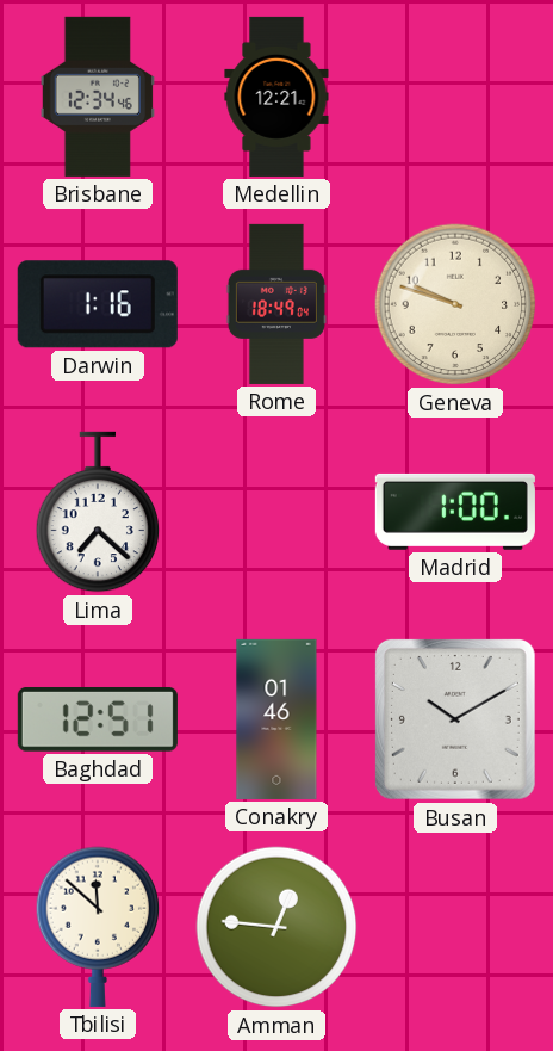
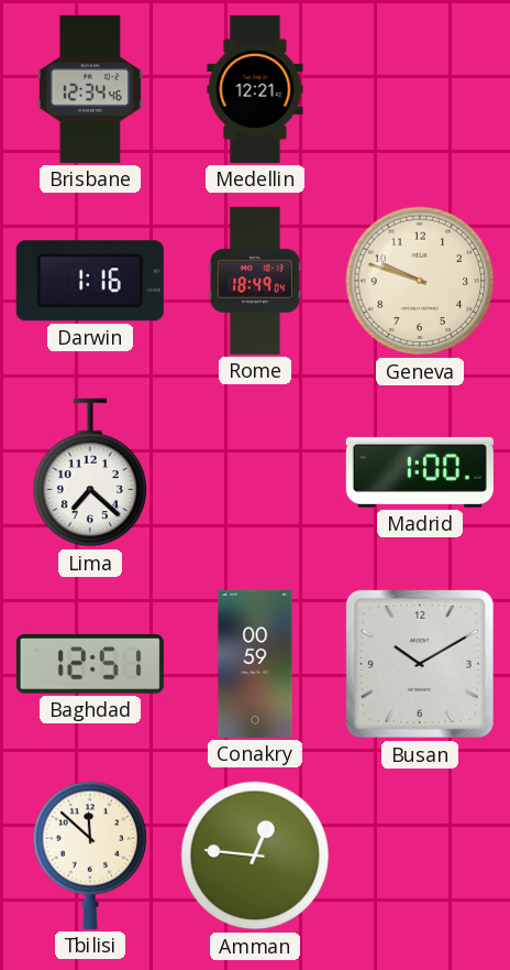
Conakry: 01:46 -> 00:59
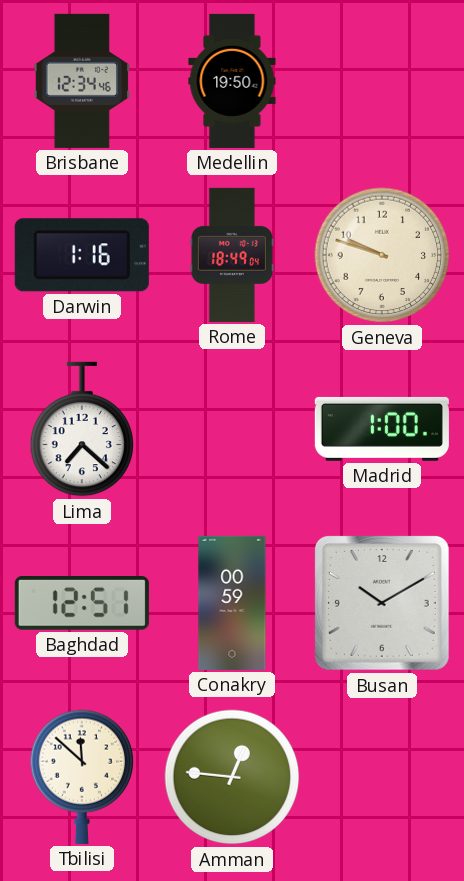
Medellin: 12:21 -> 19:50
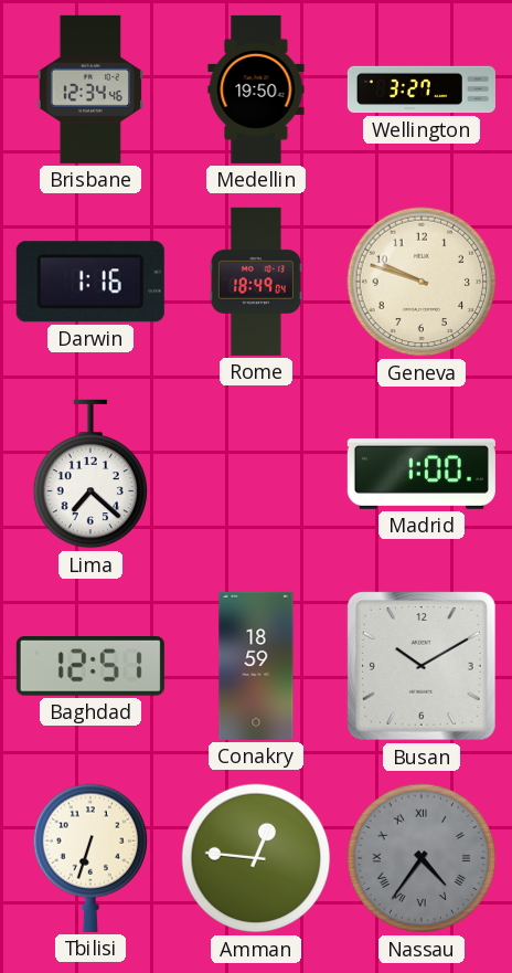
Wellington: none -> 3:27
Conakry: 00:59 -> 18:59
Tbilisi: 11:52 -> 6:33
Nassau: none -> 4:36
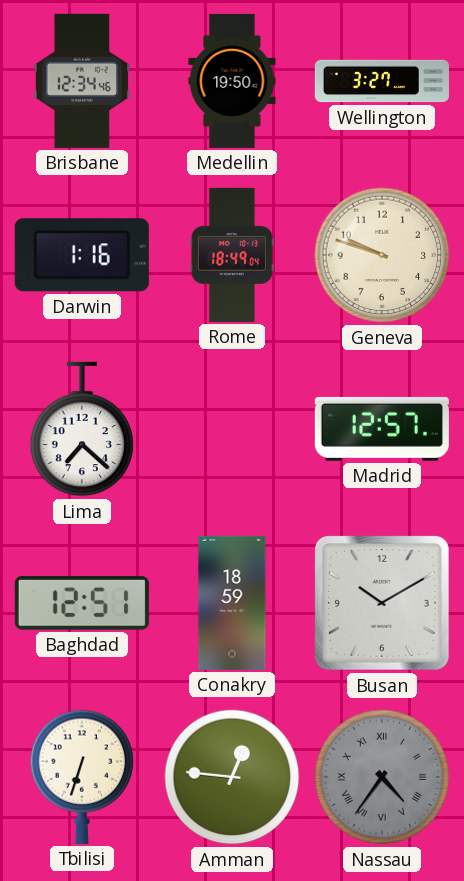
Madrid: 1:00 -> 12:57
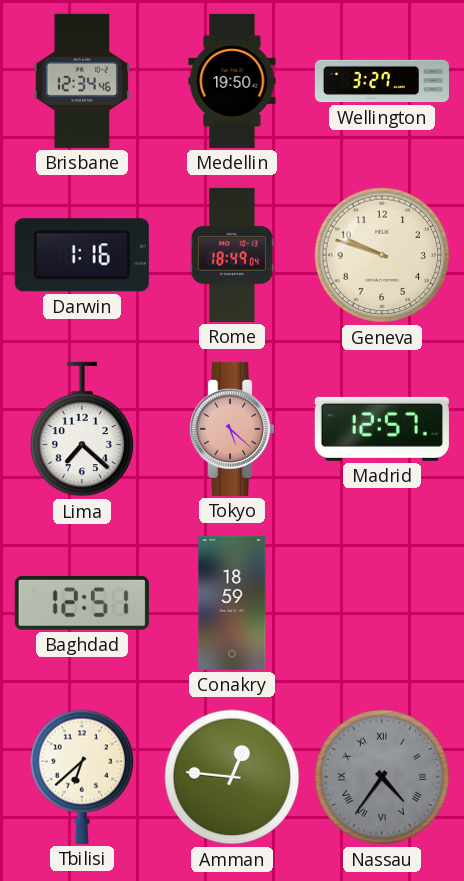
Tokyo: none -> 5:22
Busan: 10:10 -> none
Tbilisi: 6:33 -> 6:38
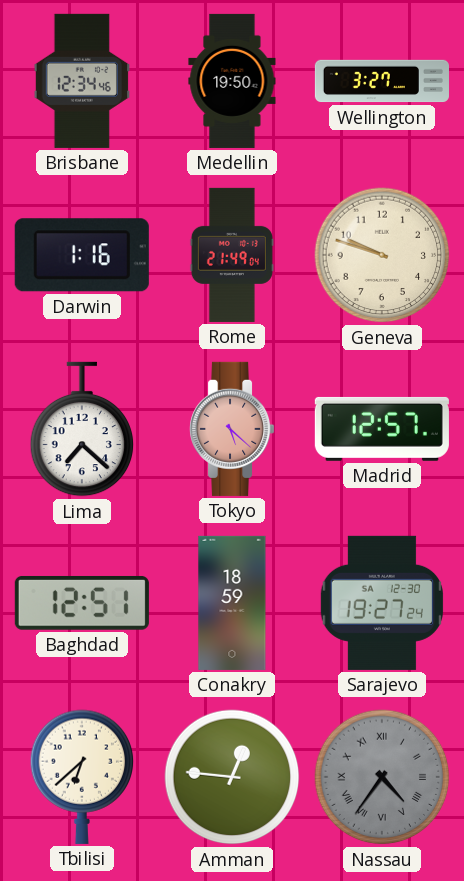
Rome: 18:49 -> 21:49
Sarajevo: none -> 19:27
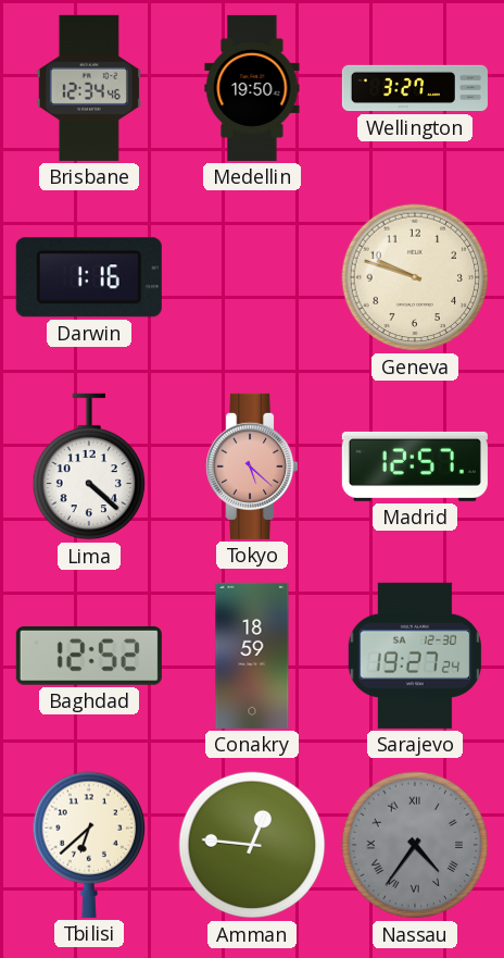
Rome: 21:49 -> none
Lima: 7:22 -> 4:22
Baghdad: 12:51 -> 12:52
